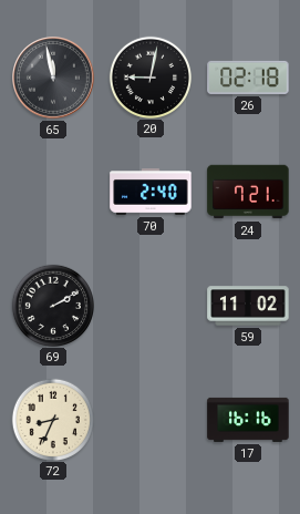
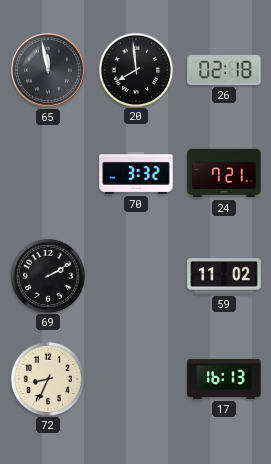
20: 9:02 -> 7:59
70: 2:40 -> 3:32
17: 16:16 -> 16:13
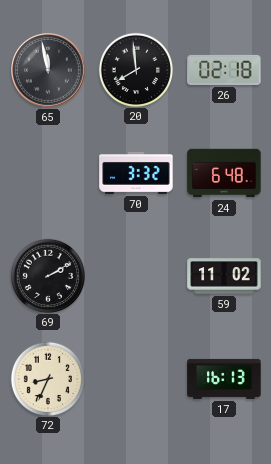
24: 7:21 -> 6:48
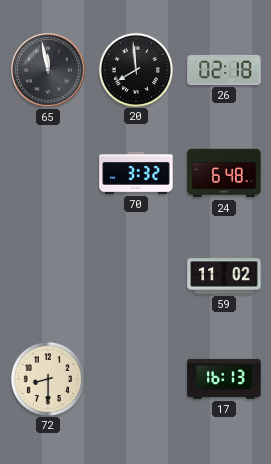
69: 2:10 -> none
72: 8:34 -> 8:30
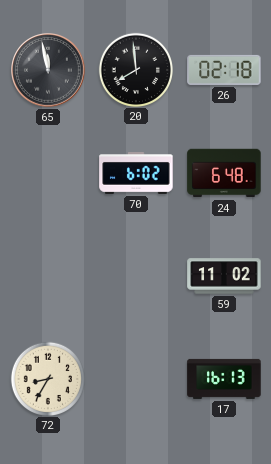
70: 3:32 -> 6:02
72: 8:30 -> 8:35
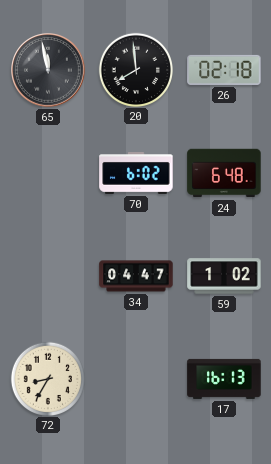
34: none -> 04:47
59: 11:02 -> 1:02
